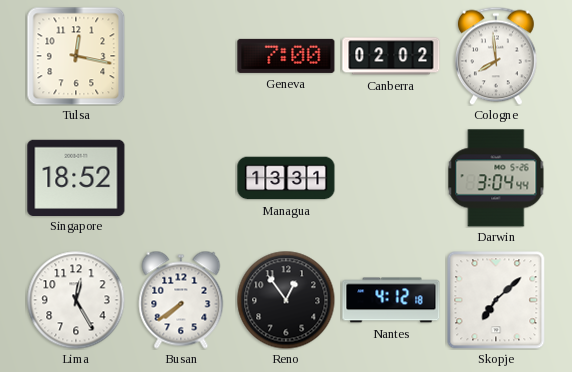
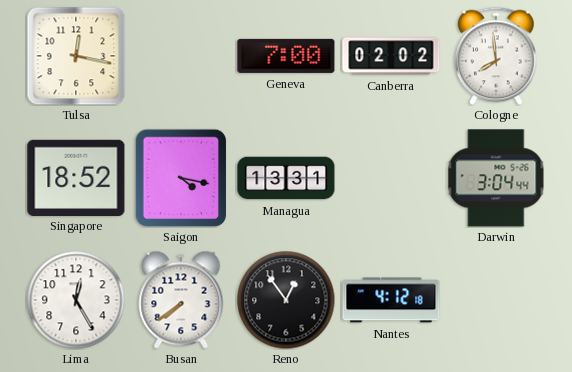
Saigon: none -> 4:17
Skopje: 7:08 -> none
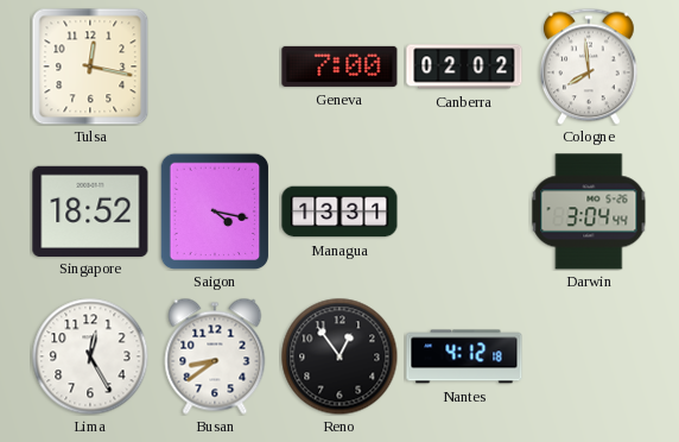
Busan: 7:39 -> 8:39
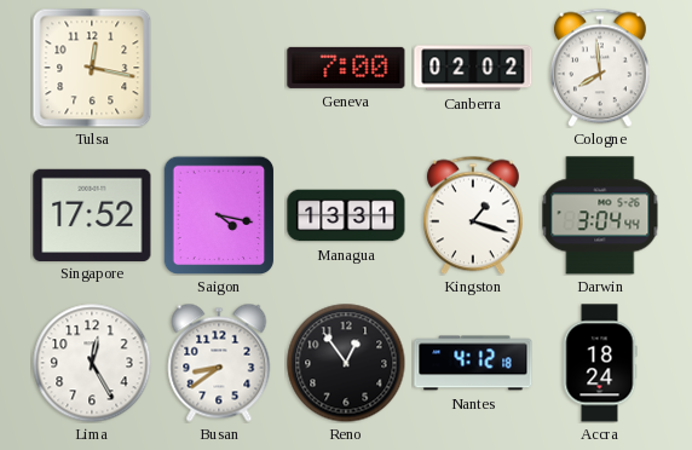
Singapore: 18:52 -> 17:52
Kingston: none -> 1:18
Accra: none -> 18:24
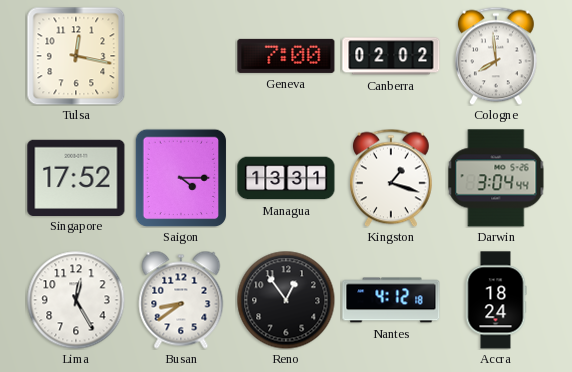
Saigon: 4:17 -> 4:15
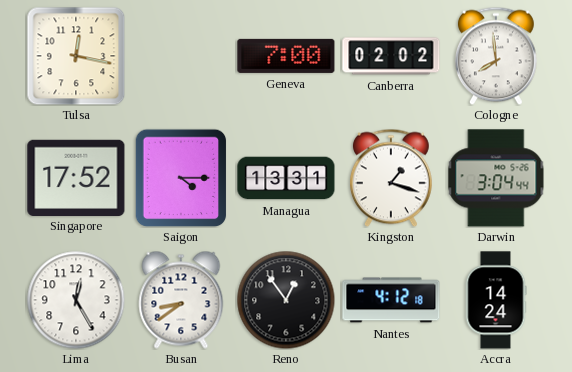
Accra: 18:24 -> 14:24
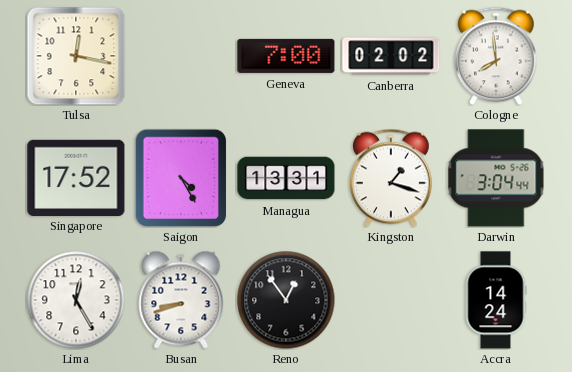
Saigon: 4:15 -> 4:25
Busan: 8:39 -> 8:42
Nantes: 4:12 -> none
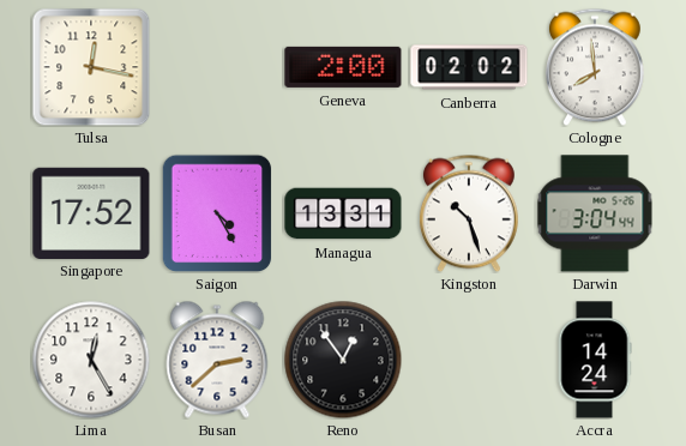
Geneva: 7:00 -> 2:00
Kingston: 1:18 -> 10:27
Busan: 8:42 -> 2:38
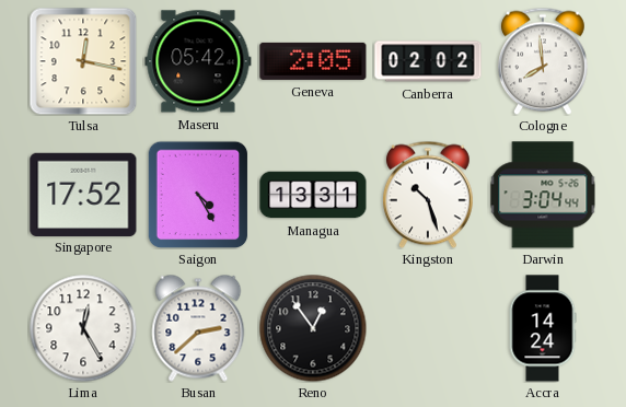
Maseru: none -> 05:42
Geneva: 2:00 -> 2:05
